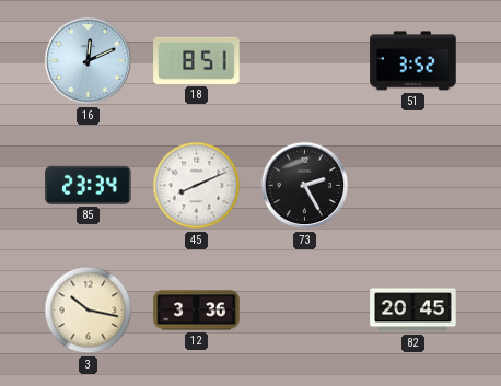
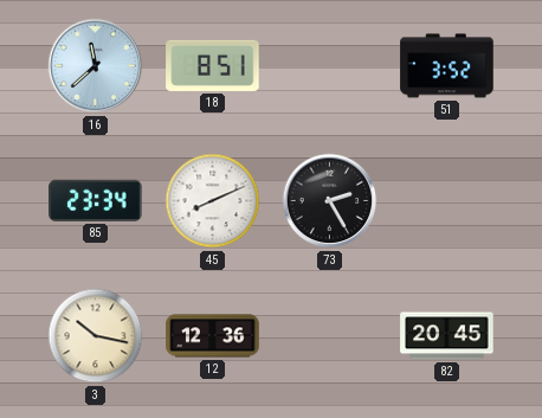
16: 12:11 -> 11:38
12: 3:36 -> 12:36
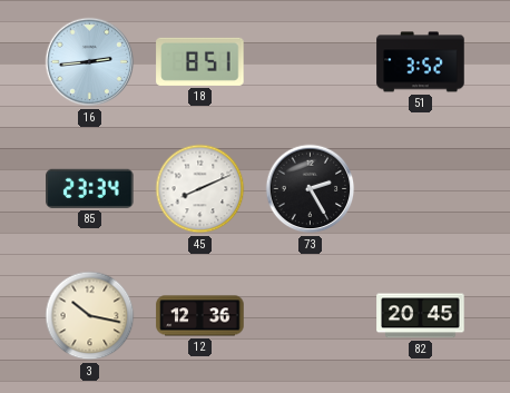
16: 11:38 -> 2:44
